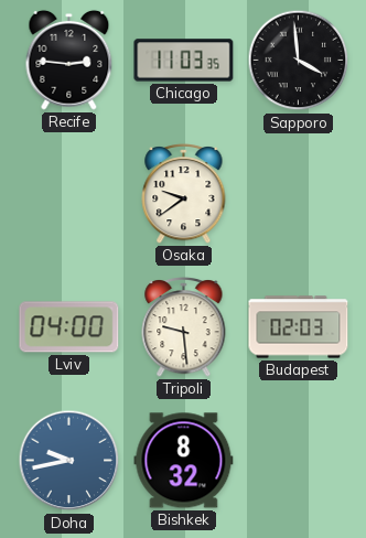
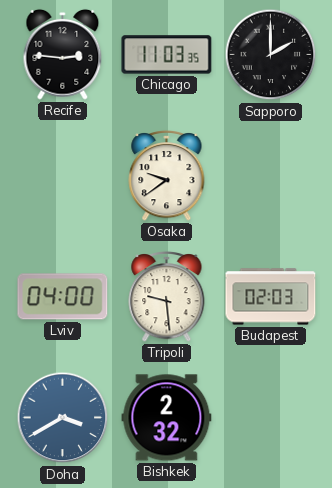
Sapporo: 3:59 -> 2:00
Doha: 9:43 -> 3:40
Bishkek: 8:32 -> 2:32
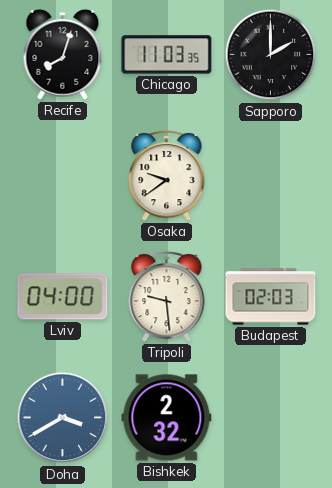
Recife: 2:46 -> 8:03
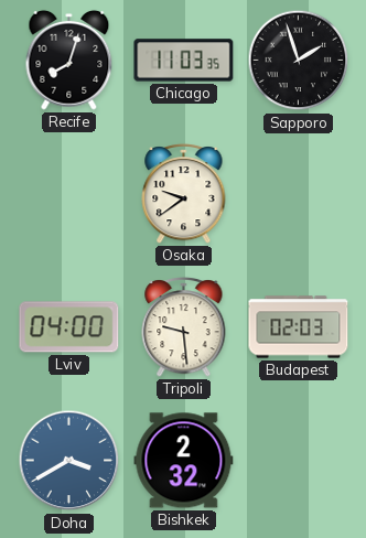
Sapporo: 2:00 -> 1:57
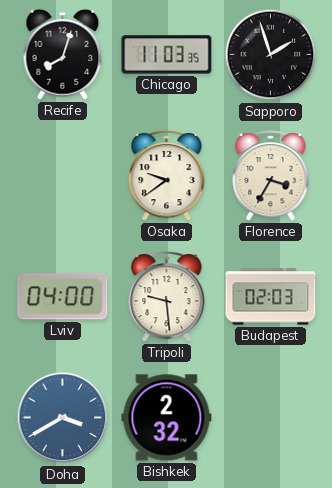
Florence: none -> 3:35
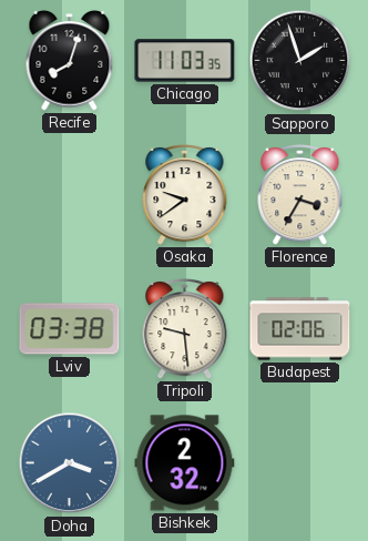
Lviv: 04:00 -> 03:38
Budapest: 02:03 -> 02:06
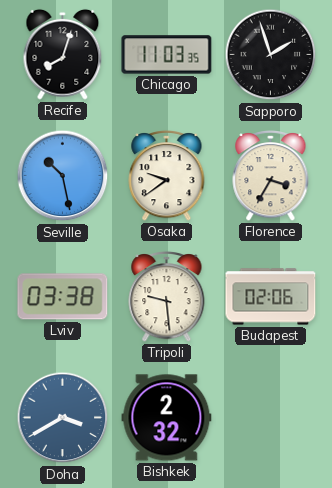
Seville: none -> 10:28
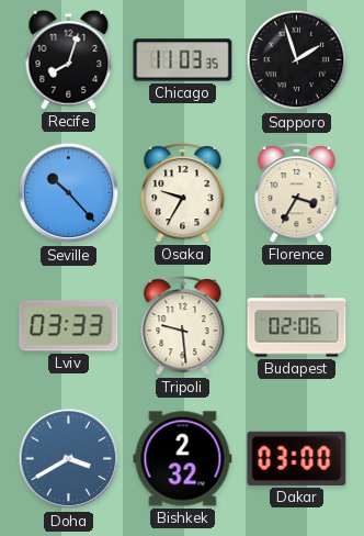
Seville: 10:28 -> 10:23
Osaka: 9:39 -> 9:35
Lviv: 03:38 -> 03:33
Dakar: none -> 03:00
